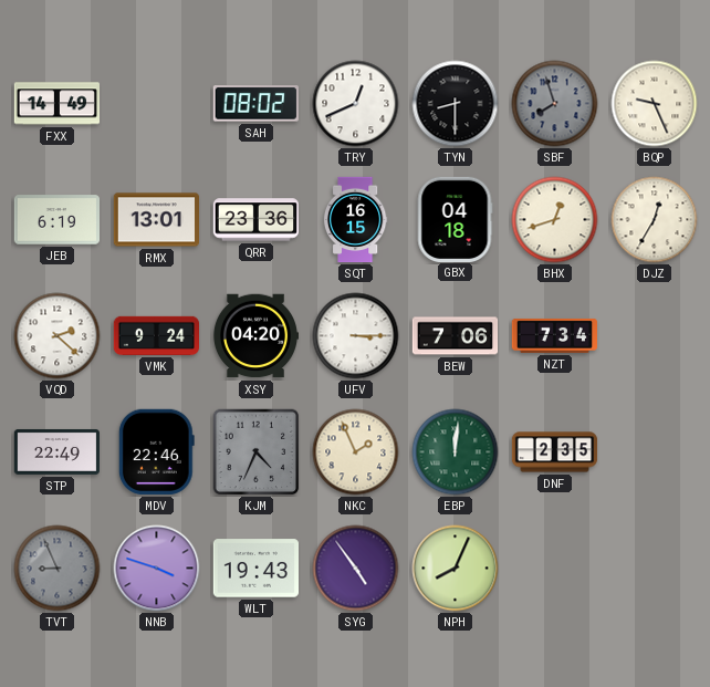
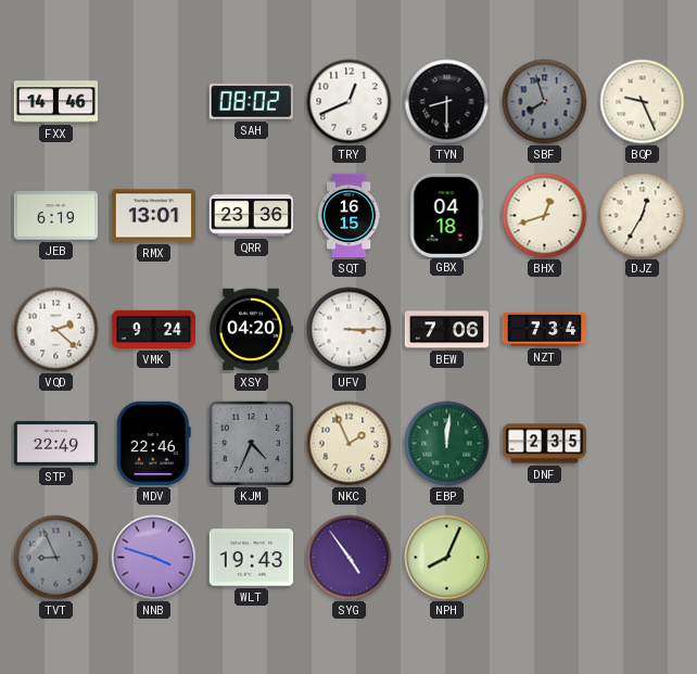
FXX: 14:49 -> 14:46
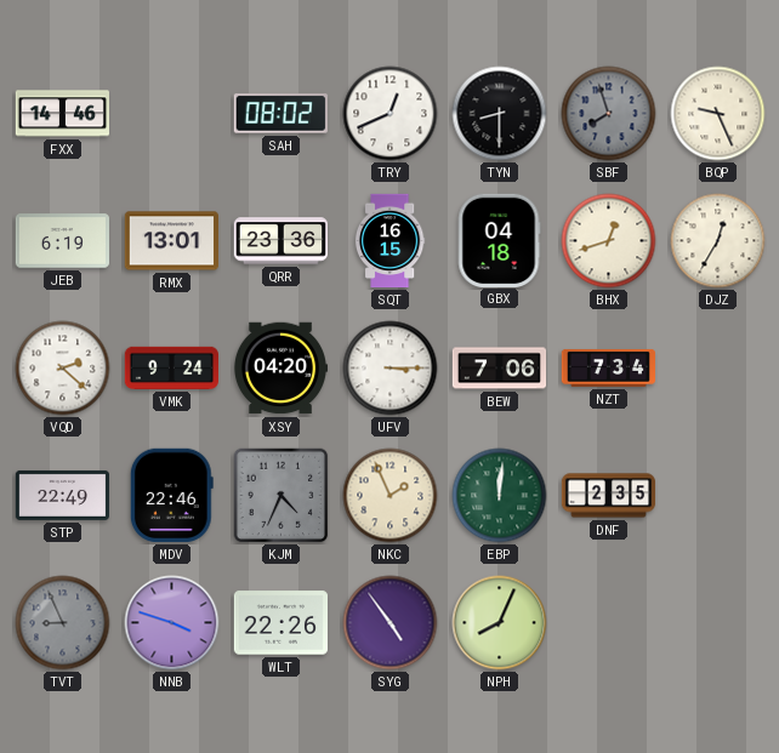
WLT: 19:43 -> 22:26
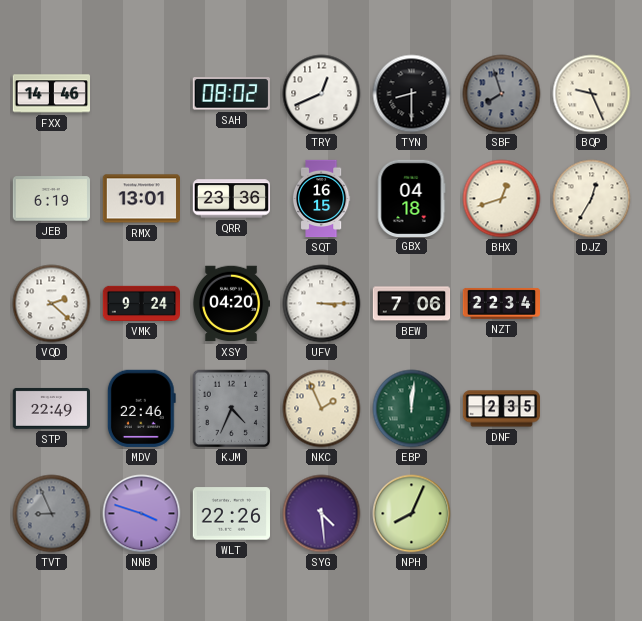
NZT: 7:34 -> 22:34
SYG: 4:54 -> 4:29
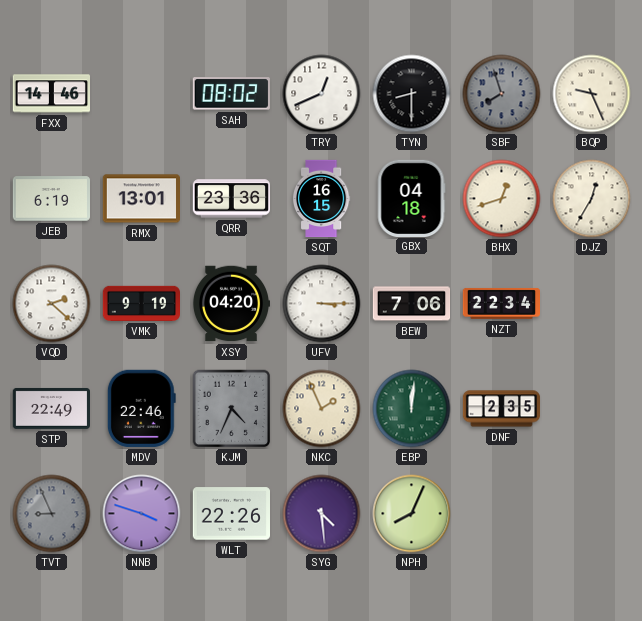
VMK: 9:24 -> 9:19
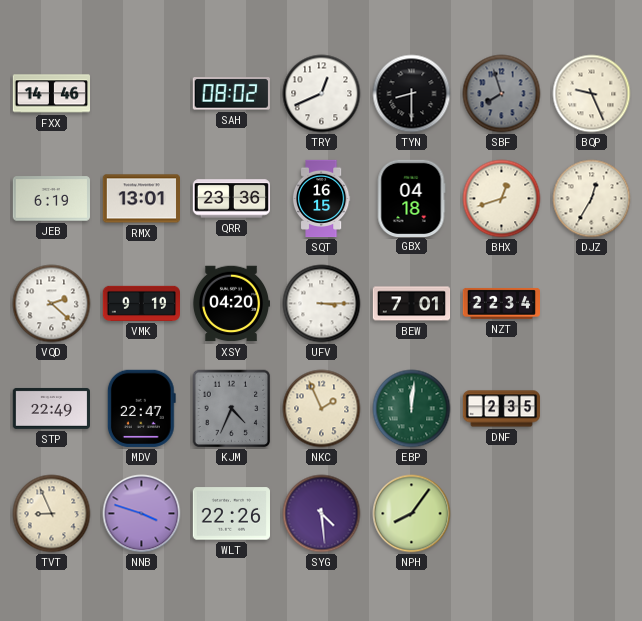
BEW: 7:06 -> 7:01
MDV: 22:46 -> 22:47
TVT dial: grey -> cream
NPH: 8:04 -> 8:06
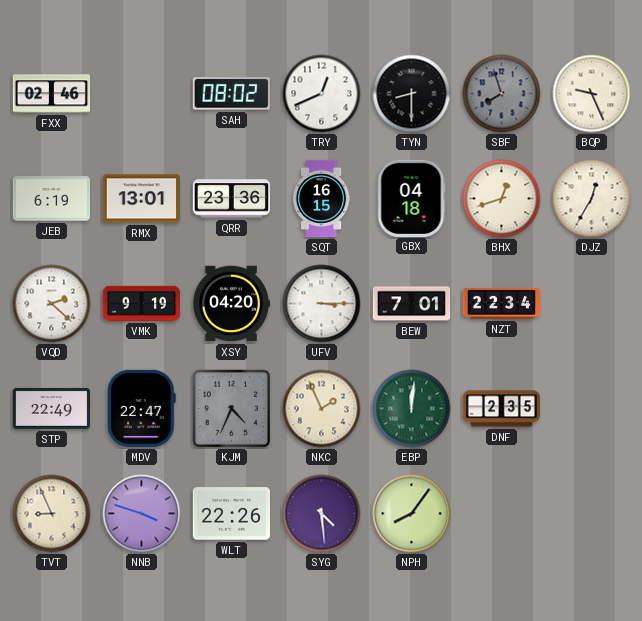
FXX: 14:46 -> 02:46
